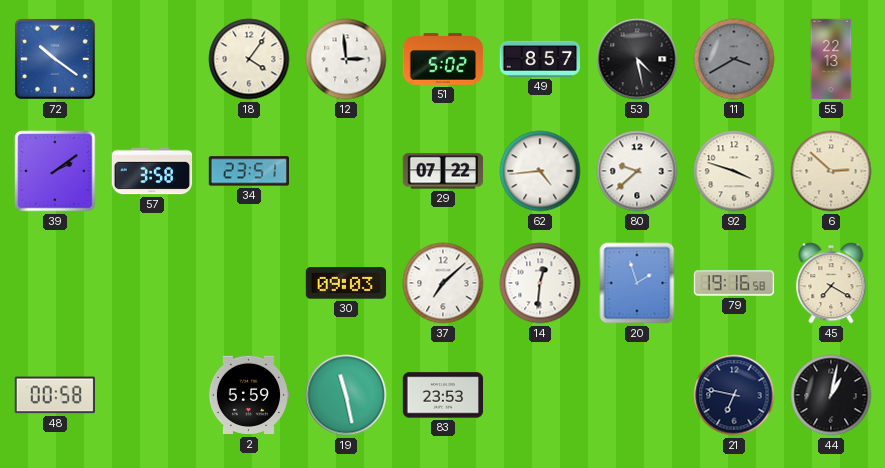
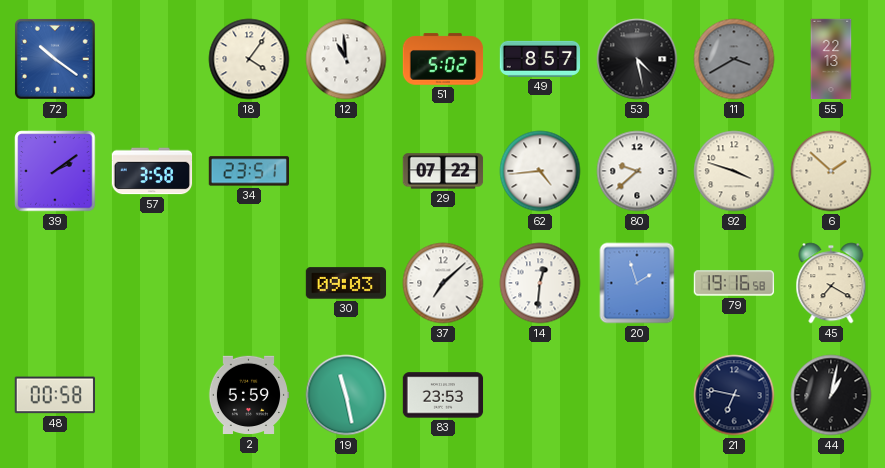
12: 2:59 -> 10:59
6: 2:52 -> 1:52
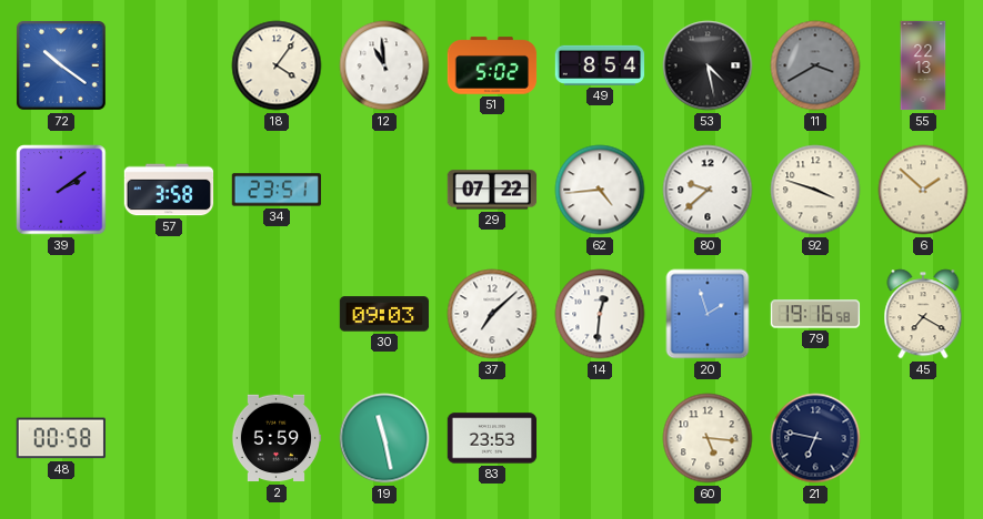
49: 8:57 -> 8:54
60: none -> 5:16
44: 1:02 -> none
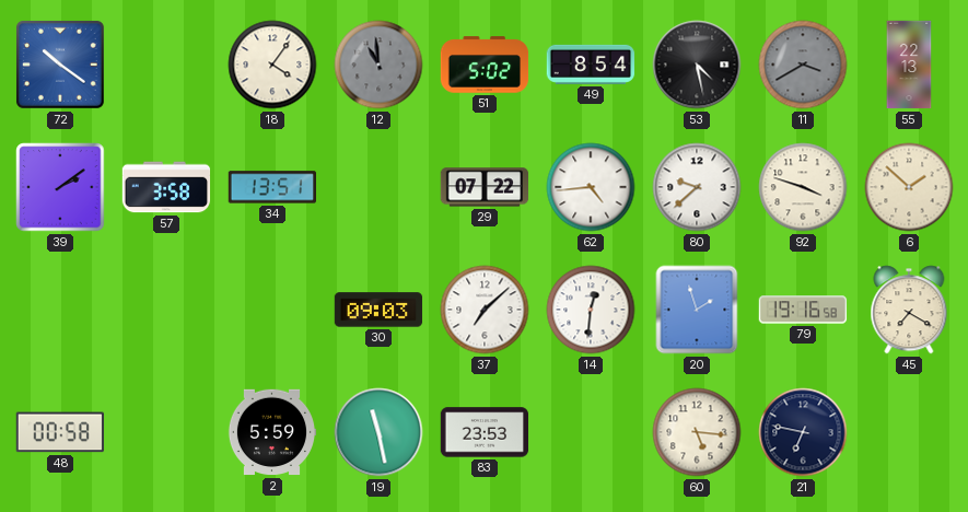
12 dial: white -> grey
34: 23:51 -> 13:51
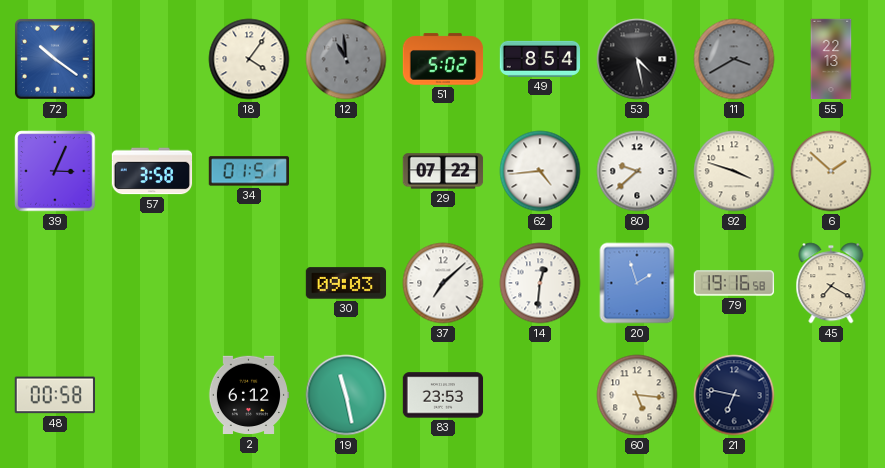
39: 2:09 -> 3:04
34: 13:51 -> 01:51
2: 5:59 -> 6:12
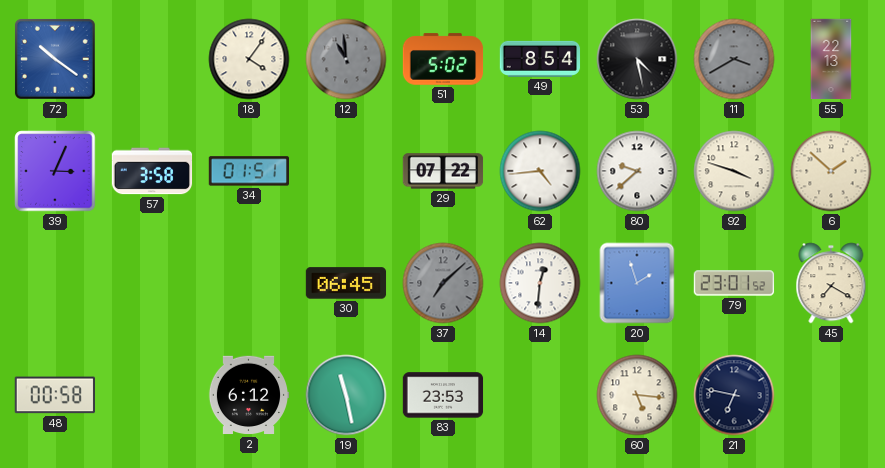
30: 09:03 -> 06:45
37 dial: white -> grey
79: 19:16 -> 23:01
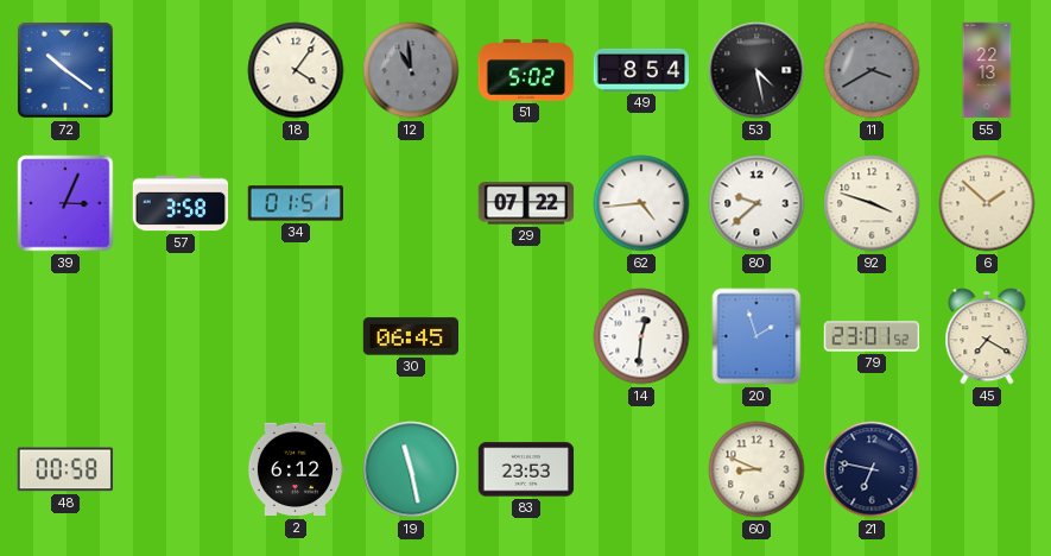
37: 7:08 -> none
60: 5:16 -> 8:49
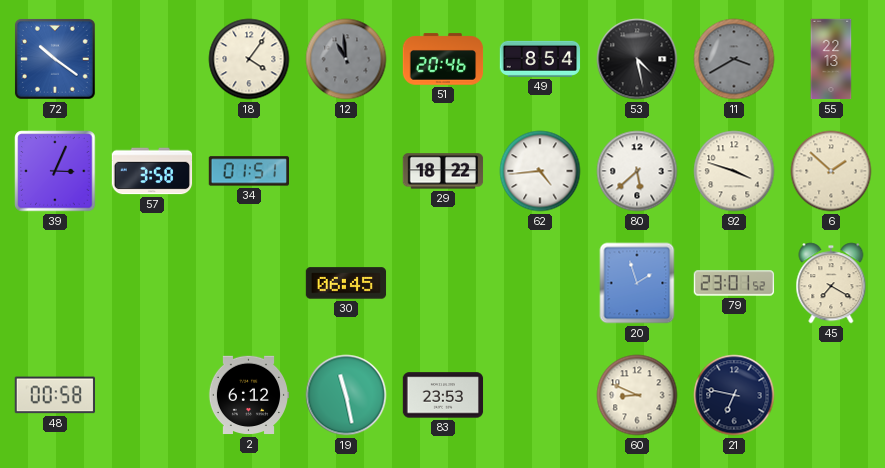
51: 5:02 -> 20:46
29: 07:22 -> 18:22
80: 9:38 -> 5:38
14: 12:31 -> none
